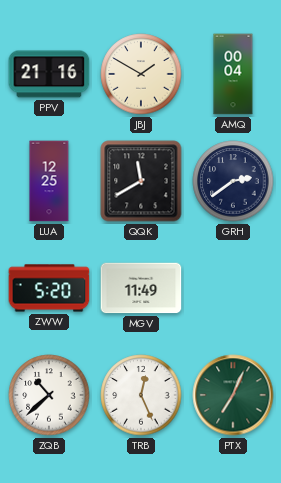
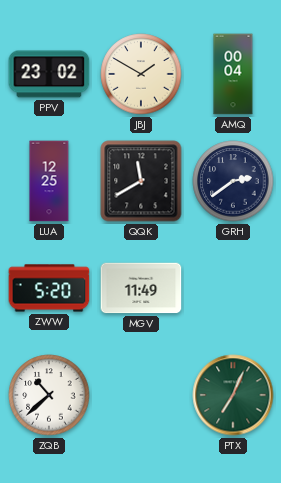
PPV: 21:16 -> 23:02
TRB: 12:26 -> none
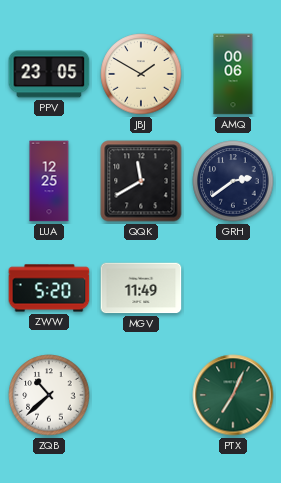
PPV: 23:02 -> 23:05
AMQ: 00:04 -> 00:06
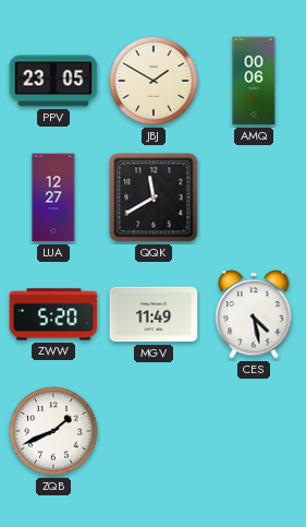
LUA: 12:25 -> 12:27
GRH: 2:39 -> none
CES: none -> 4:28
ZQB: 10:38 -> 1:41
PTX: 7:04 -> none
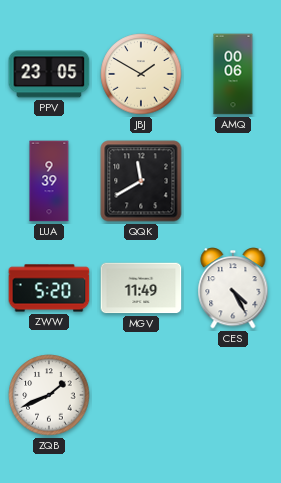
LUA: 12:27 -> 9:39
CES: 4:28 -> 4:25
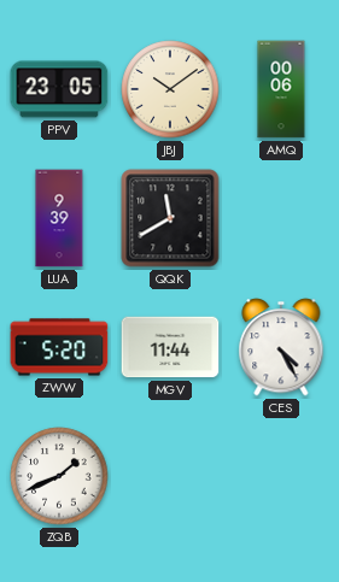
JBJ: 1:50 -> 10:09
MGV: 11:49 -> 11:44
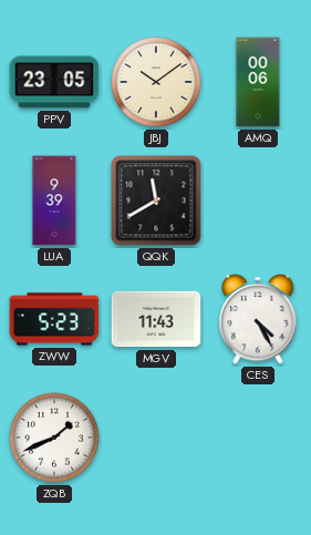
ZWW: 5:20 -> 5:23
MGV: 11:44 -> 11:43
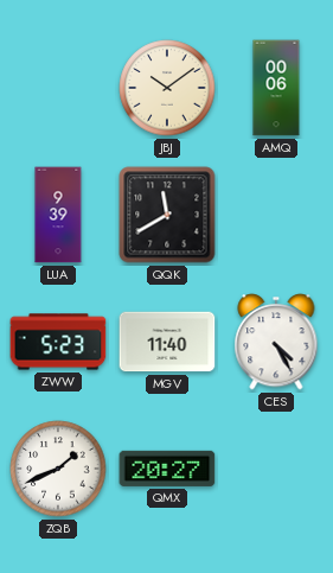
PPV: 23:05 -> none
MGV: 11:43 -> 11:40
QMX: none -> 20:27
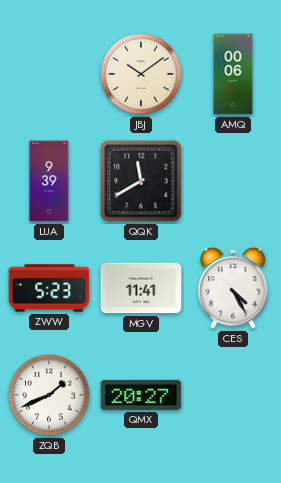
MGV: 11:40 -> 11:41
